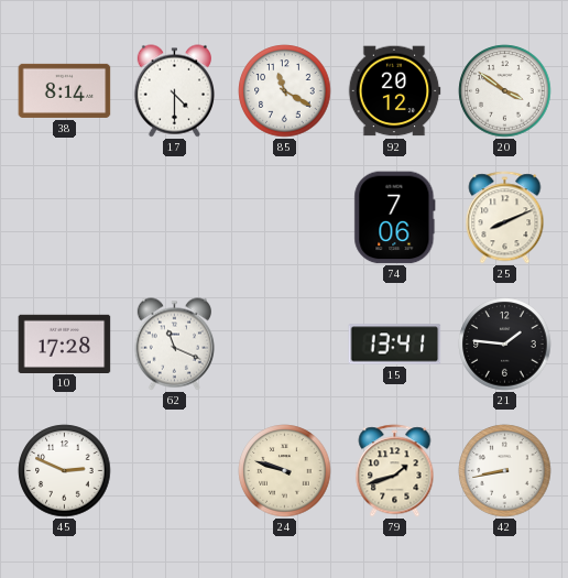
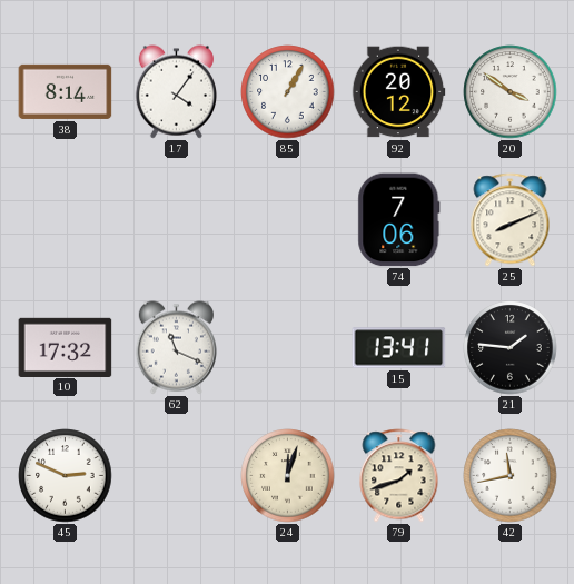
17: 4:30 -> 4:06
85: 11:20 -> 1:05
10: 17:28 -> 17:32
24: 9:48 -> 12:03
42: 8:43 -> 11:43
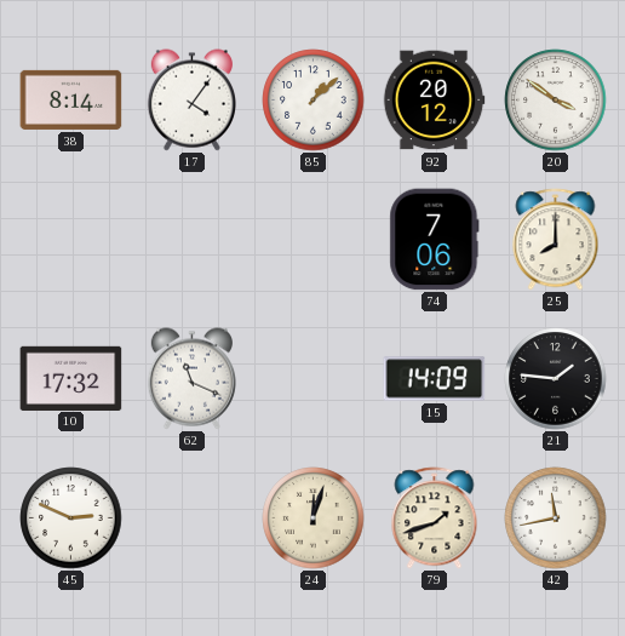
85: 1:05 -> 1:08
25: 8:11 -> 8:00
15: 13:41 -> 14:09
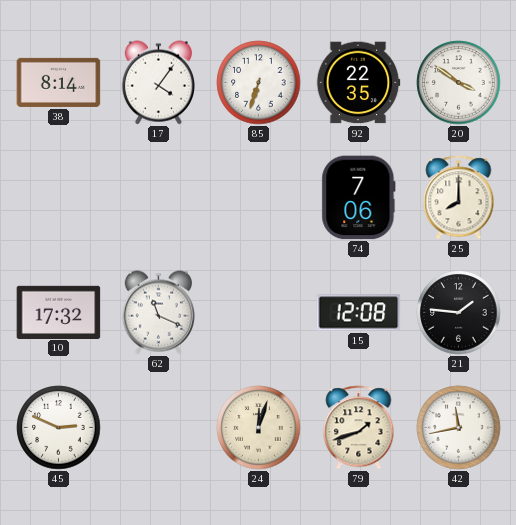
85: 1:08 -> 6:33
92: 20:12 -> 22:35
15: 14:09 -> 12:08
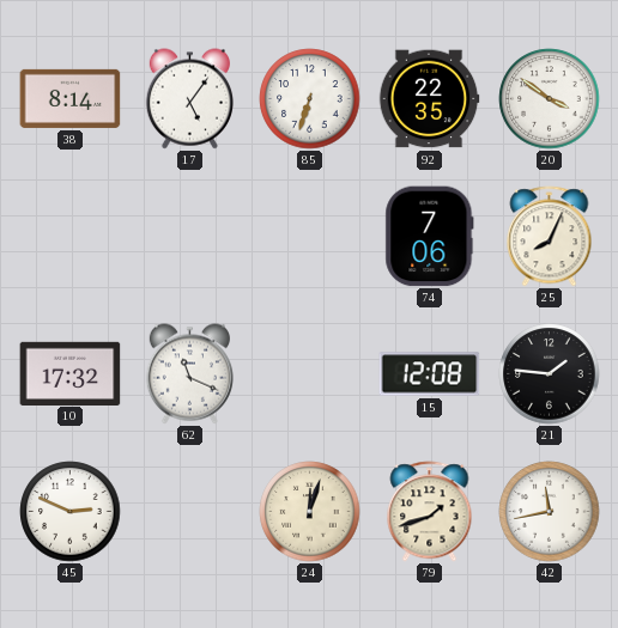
17: 4:06 -> 5:06
25: 8:00 -> 8:04
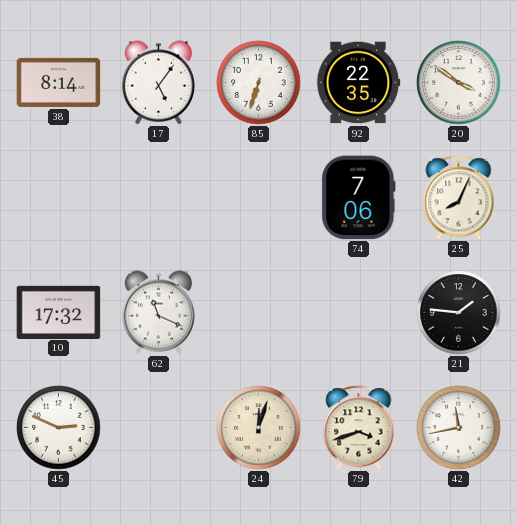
15: 12:08 -> none
79: 1:42 -> 3:42
